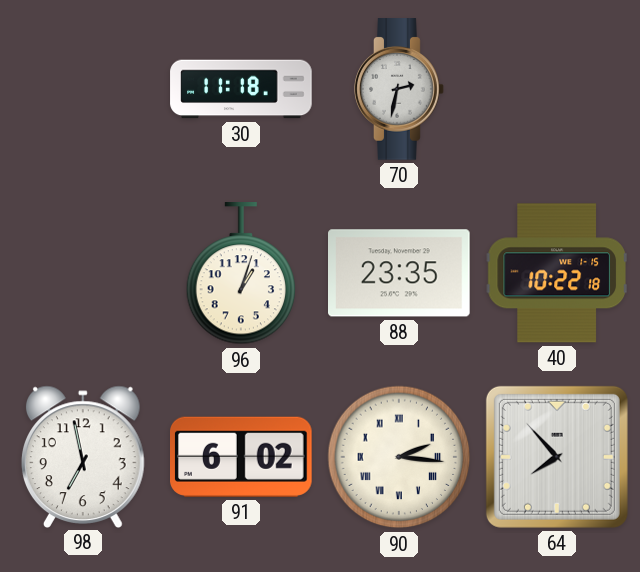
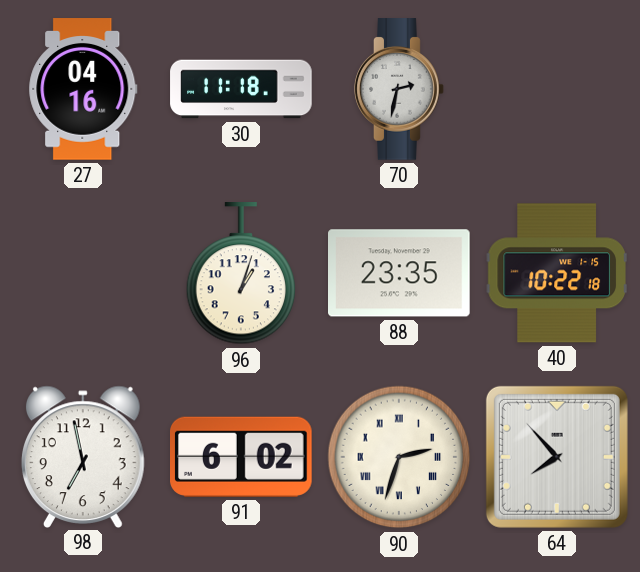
27: none -> 04:16
90: 2:16 -> 2:33
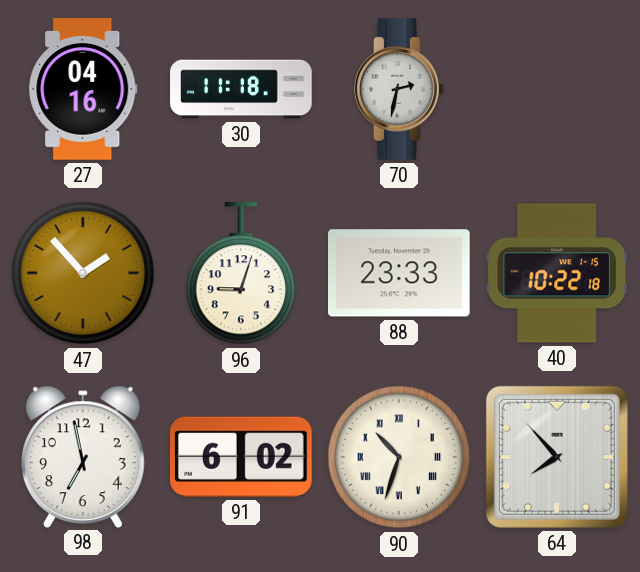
47: none -> 1:53
96: 1:03 -> 9:03
88: 23:35 -> 23:33
90: 2:33 -> 10:33
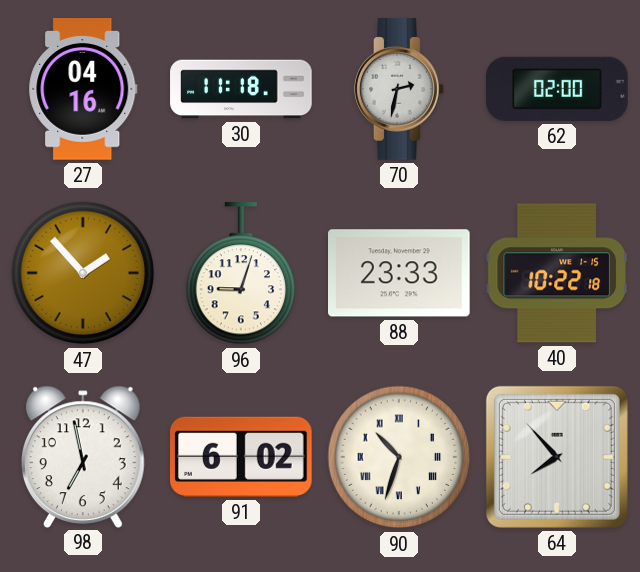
62: none -> 02:00
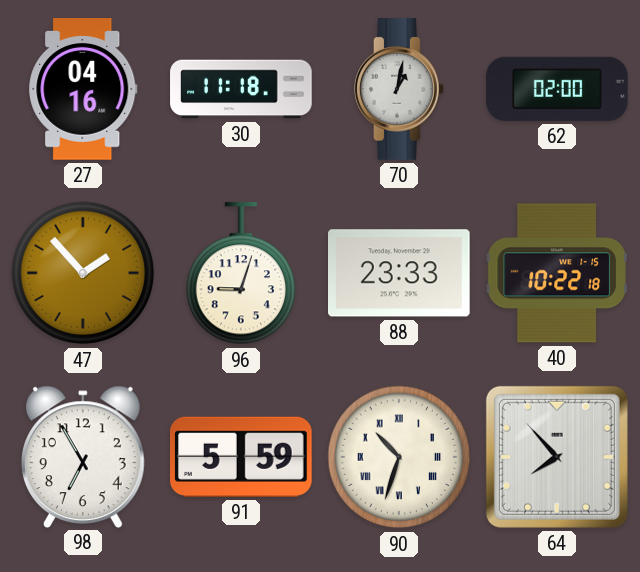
70: 2:32 -> 1:02
98: 6:58 -> 6:55
91: 6:02 -> 5:59
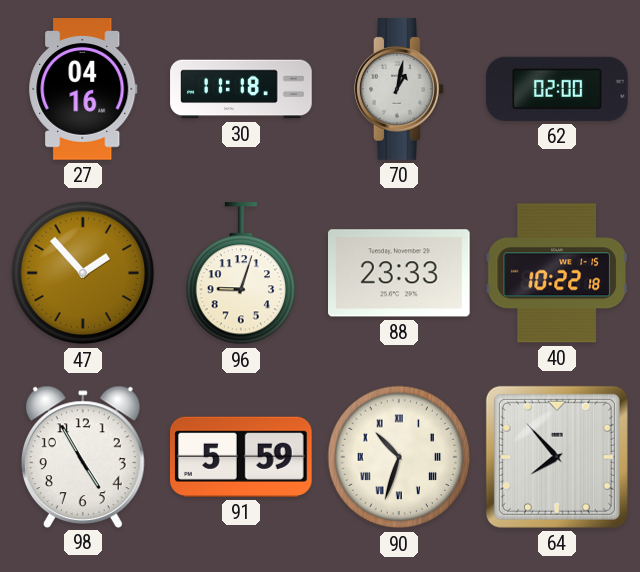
98: 6:55 -> 4:55
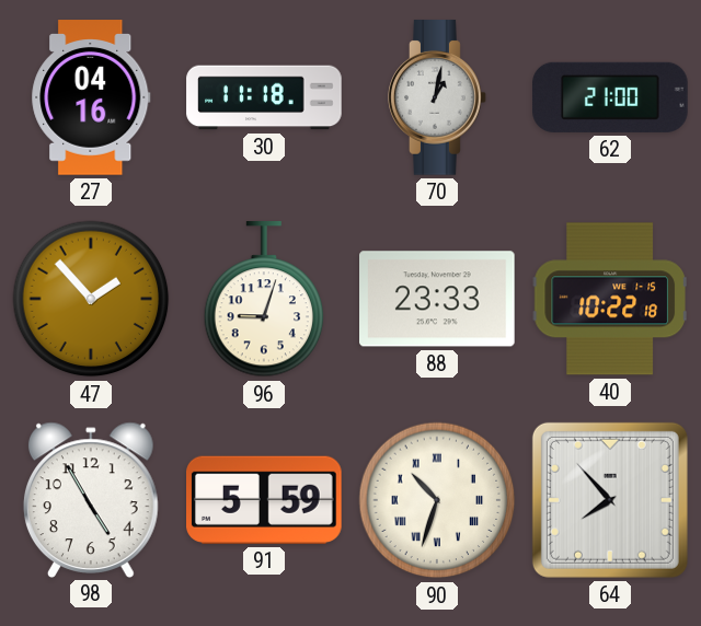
62: 02:00 -> 21:00
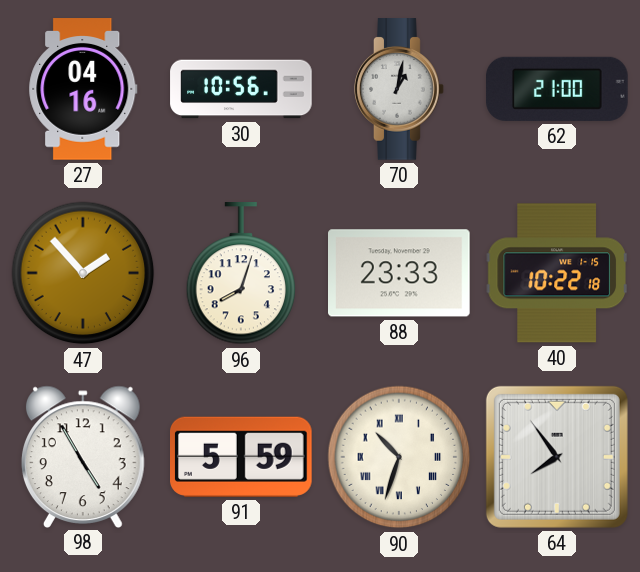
30: 11:18 -> 10:56
96: 9:03 -> 8:03
64: 7:53 -> 7:54
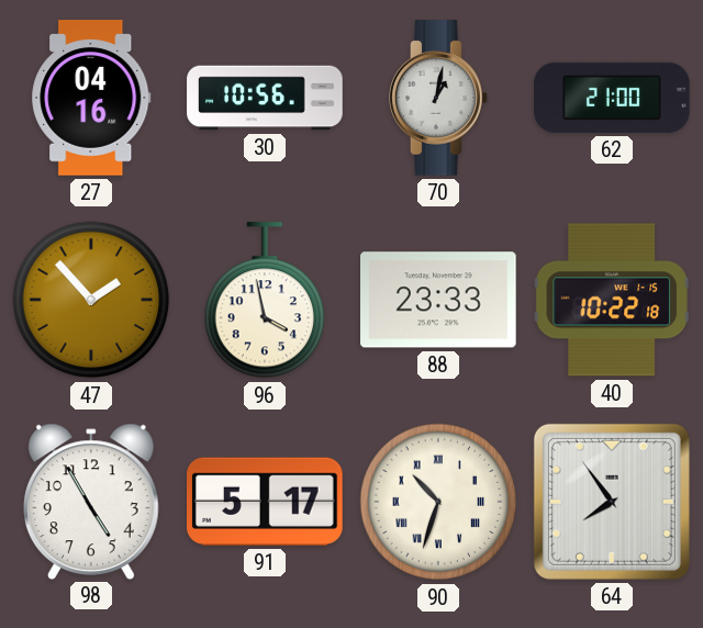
96: 8:03 -> 3:58
91: 5:59 -> 5:17
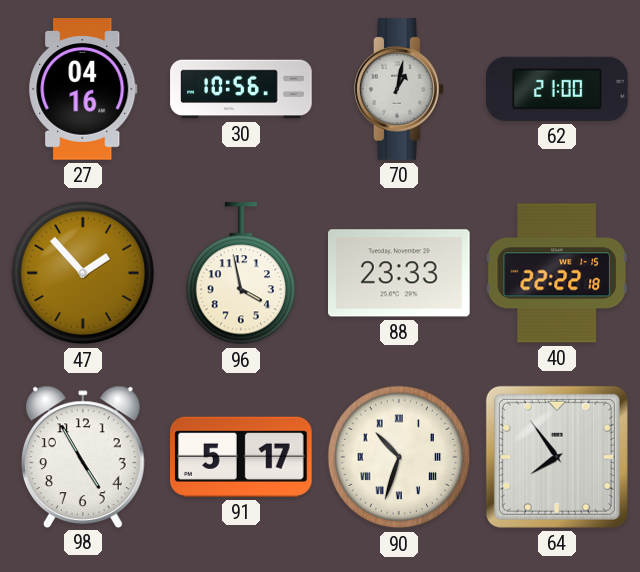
40: 10:22 -> 22:22
